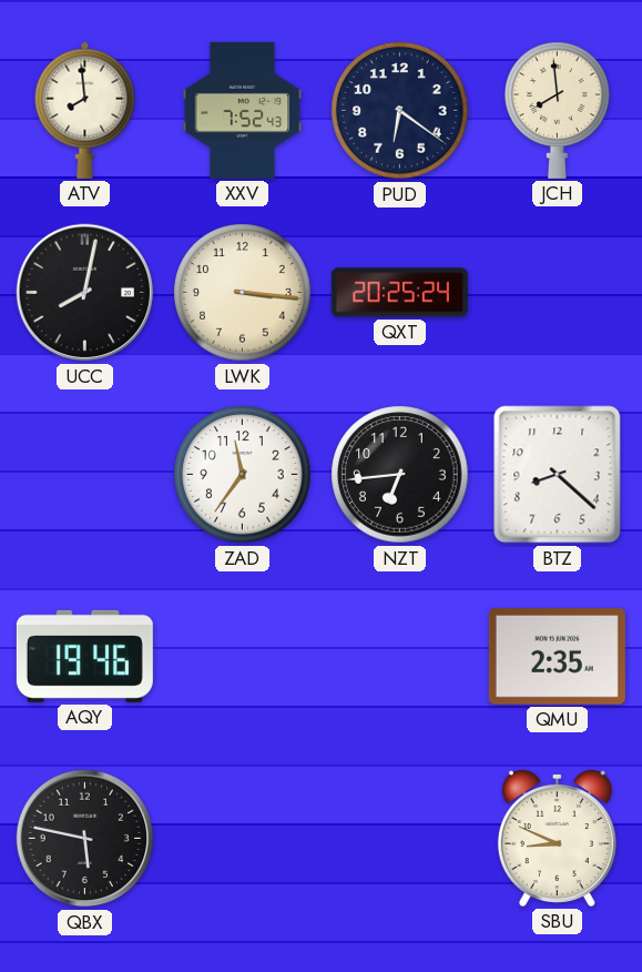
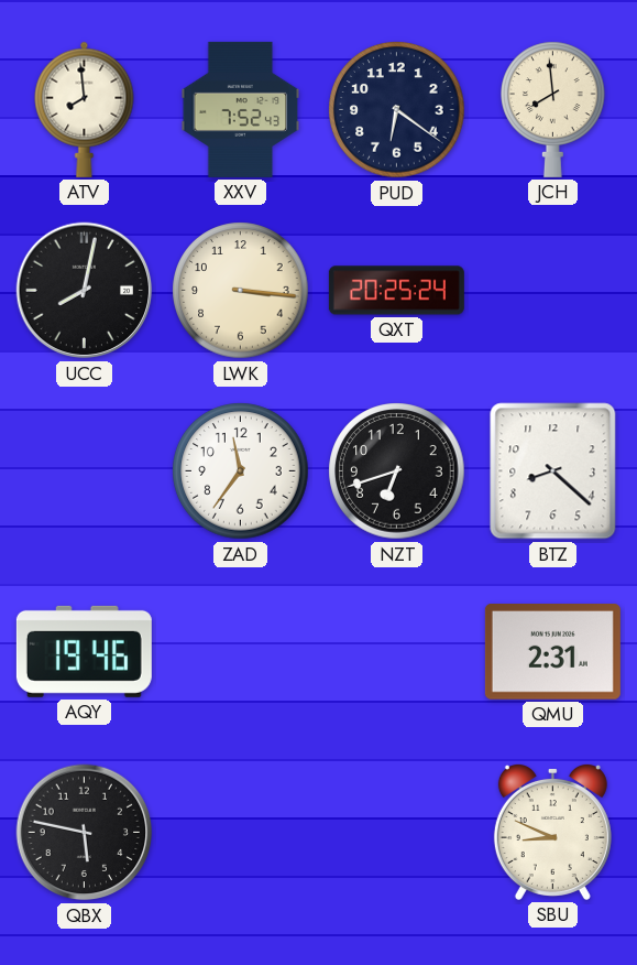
NZT: 6:44 -> 6:42
QMU: 2:35 -> 2:31
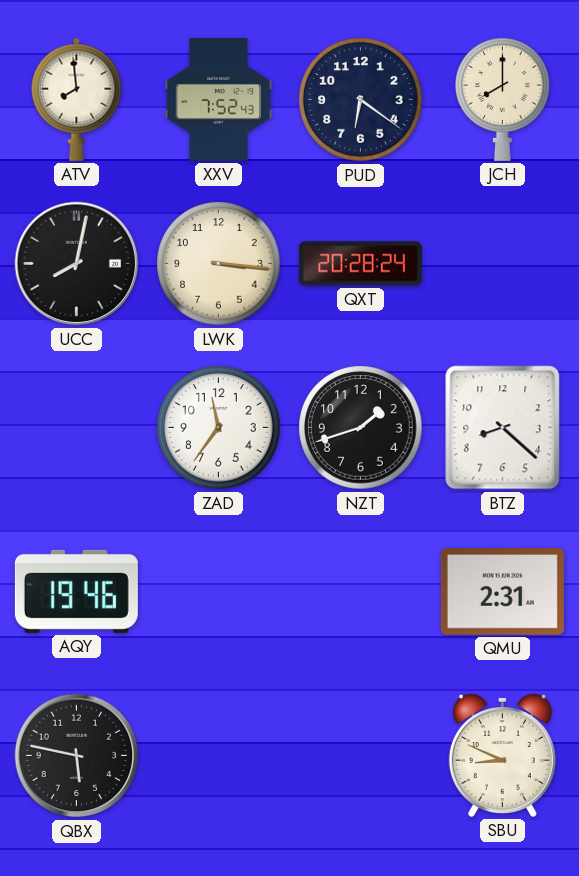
JCH: 7:59 -> 8:00
QXT: 20:25 -> 20:28
NZT: 6:42 -> 1:42
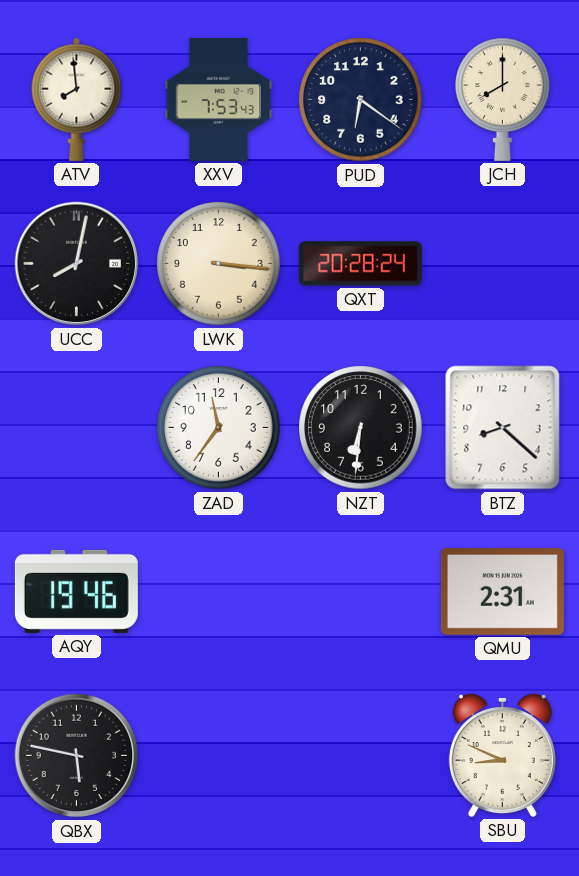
XXV: 7:52 -> 7:53
NZT: 1:42 -> 6:31
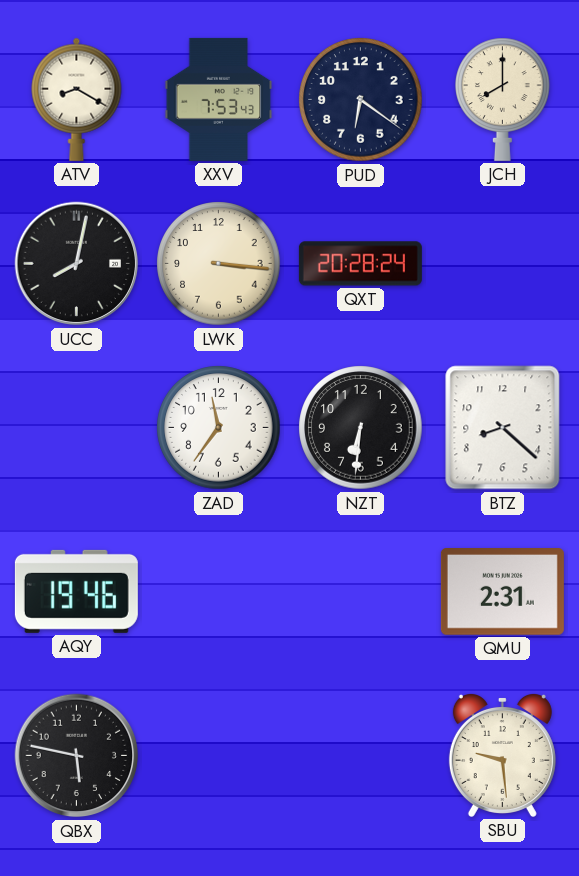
ATV: 7:59 -> 8:20
SBU: 8:49 -> 9:29
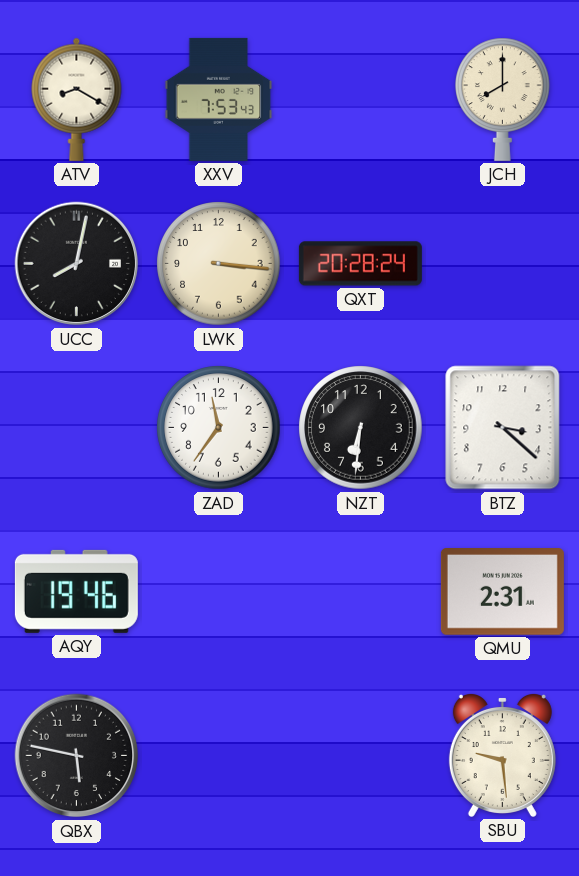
PUD: 6:21 -> none
BTZ: 8:22 -> 3:22
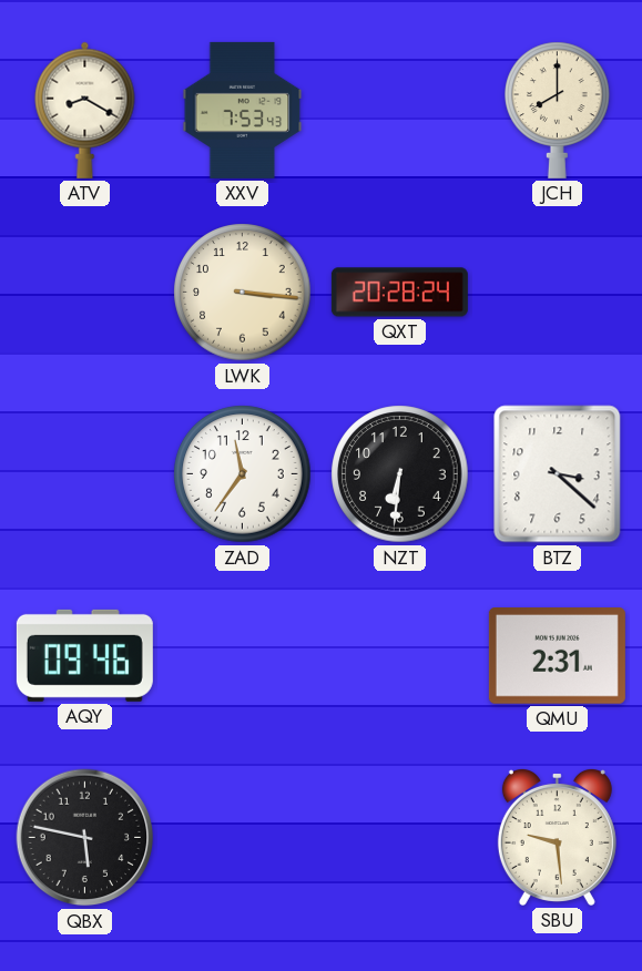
UCC: 8:02 -> none
AQY: 19:46 -> 09:46
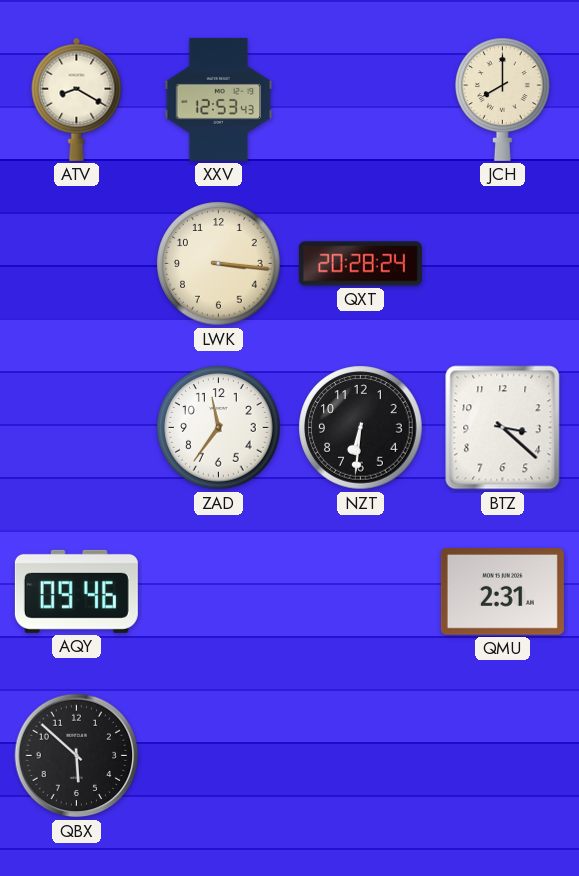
XXV: 7:53 -> 12:53
QBX: 5:47 -> 5:52
SBU: 9:29 -> none
